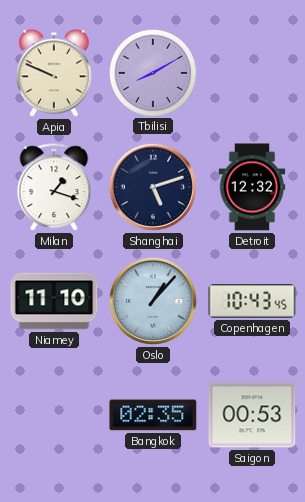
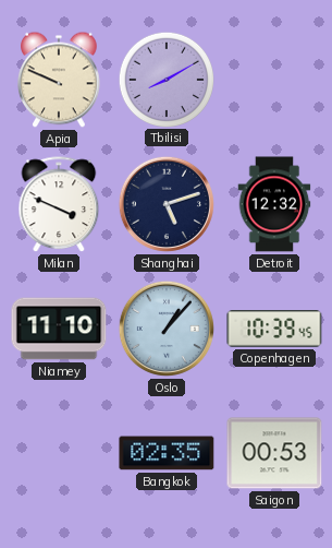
Milan: 1:18 -> 3:49
Copenhagen: 10:43 -> 10:39
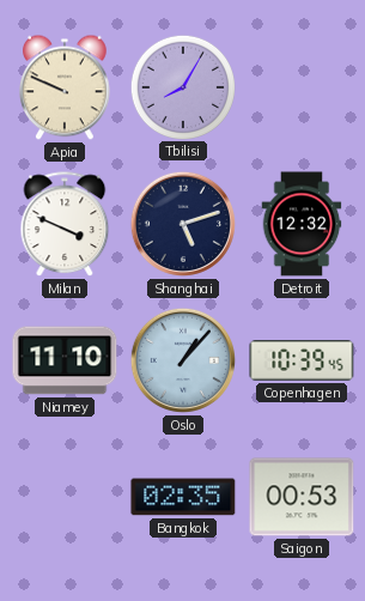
Tbilisi: 8:10 -> 8:05
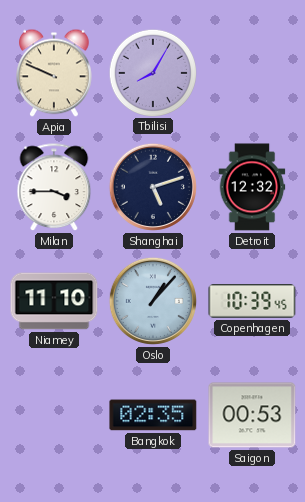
Milan: 3:49 -> 3:45
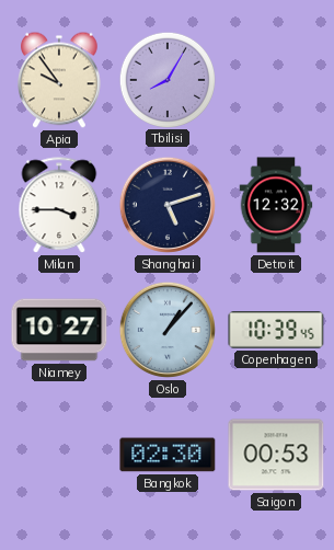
Apia: 9:49 -> 9:54
Niamey: 11:10 -> 10:27
Bangkok: 02:35 -> 02:30
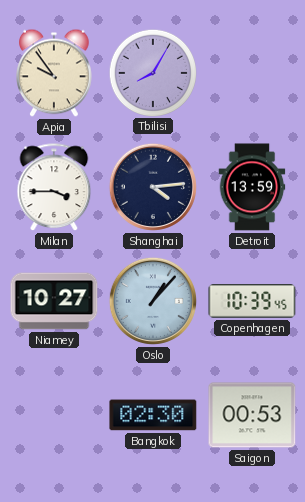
Shanghai: 5:12 -> 4:14
Detroit: 12:32 -> 13:59
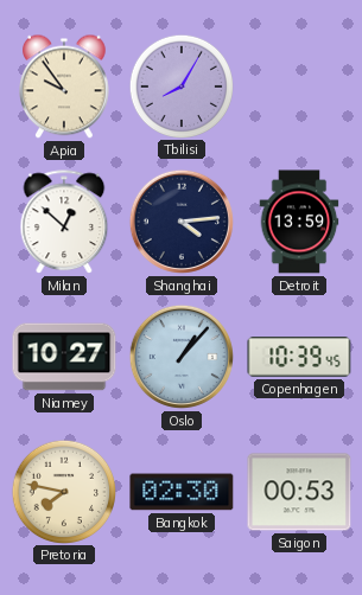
Milan: 3:45 -> 12:52
Pretoria: none -> 7:47
